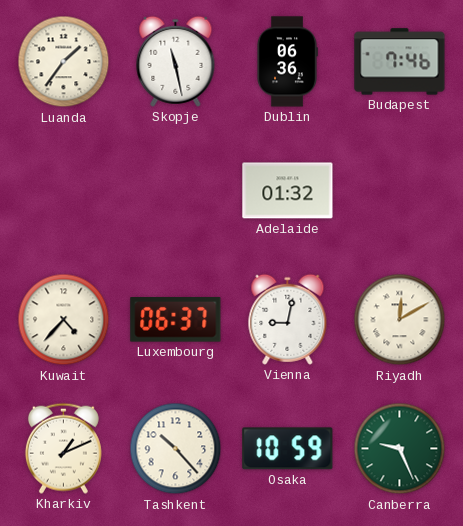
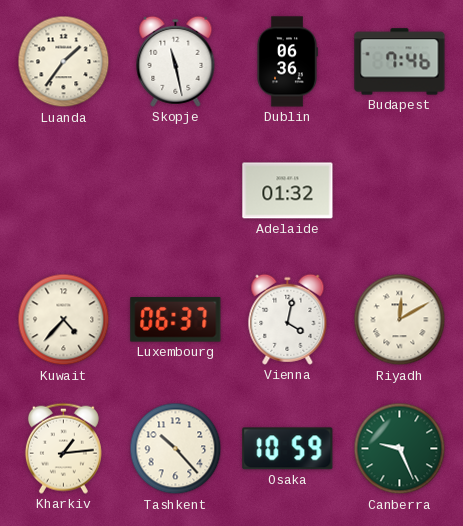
Vienna: 9:02 -> 4:02
Kharkiv: 1:11 -> 1:14
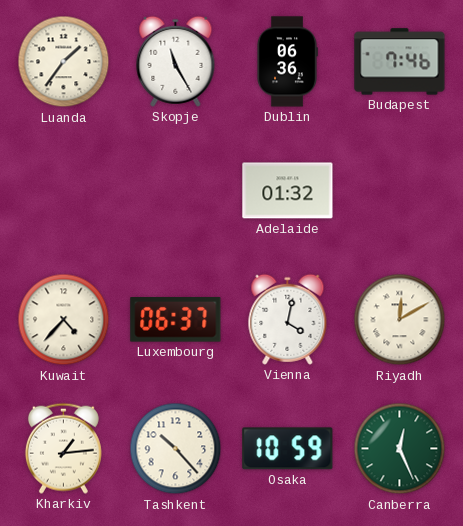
Skopje: 11:28 -> 11:25
Canberra: 9:26 -> 12:26
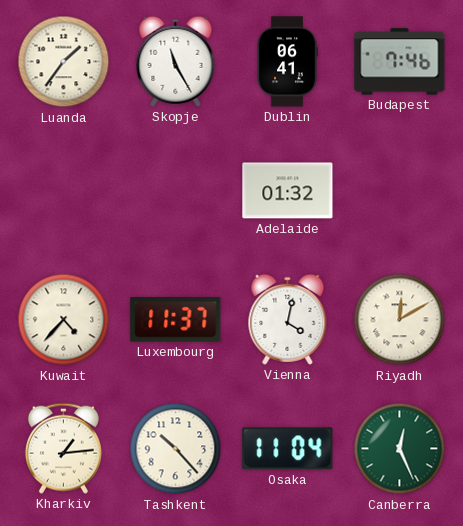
Dublin: 06:36 -> 06:41
Luxembourg: 06:37 -> 11:37
Osaka: 10:59 -> 11:04
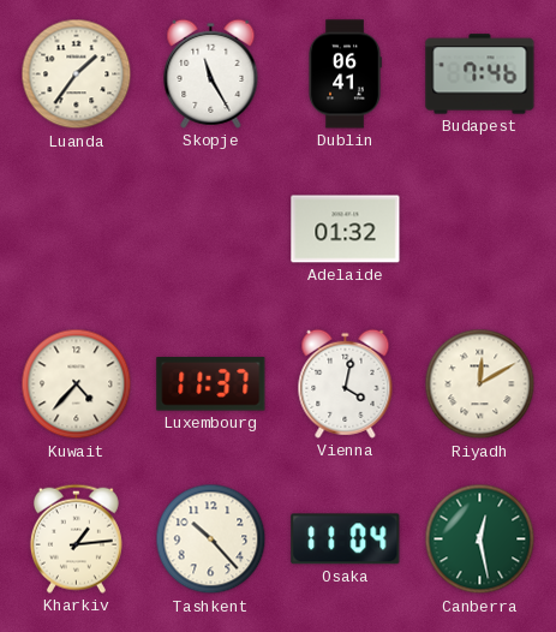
Canberra: 12:26 -> 12:28
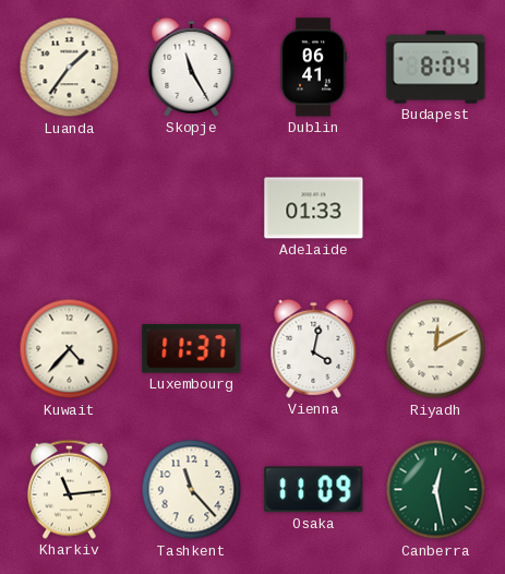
Budapest: 7:46 -> 8:04
Adelaide: 01:32 -> 01:33
Kharkiv: 1:14 -> 11:14
Tashkent: 10:23 -> 11:23
Osaka: 11:04 -> 11:09
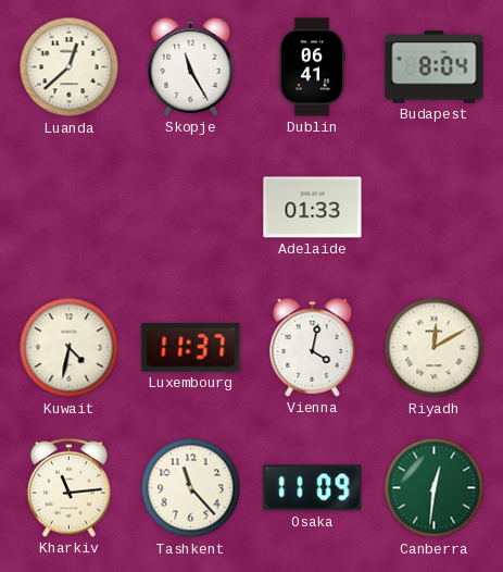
Luanda: 1:36 -> 12:38
Kuwait: 4:37 -> 4:32
Canberra: 12:28 -> 12:31
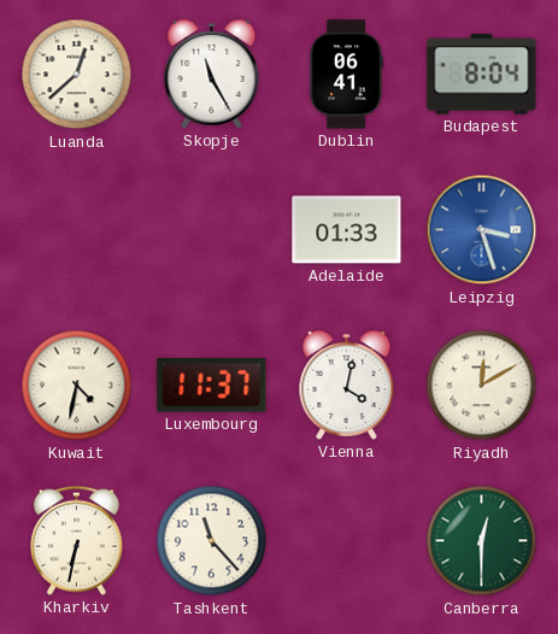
Leipzig: none -> 3:27
Kharkiv: 11:14 -> 6:32
Osaka: 11:09 -> none
Canberra: 12:31 -> 12:30
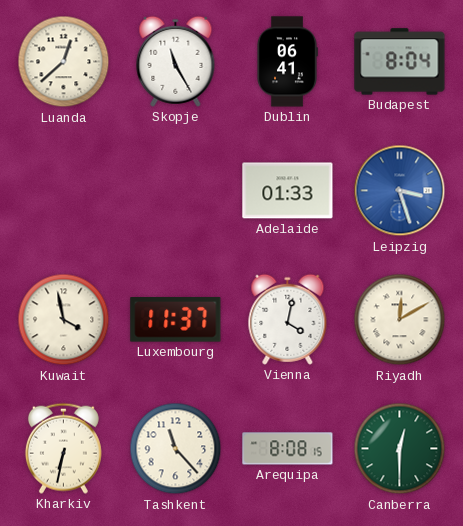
Kuwait: 4:32 -> 3:58
Arequipa: none -> 8:08
